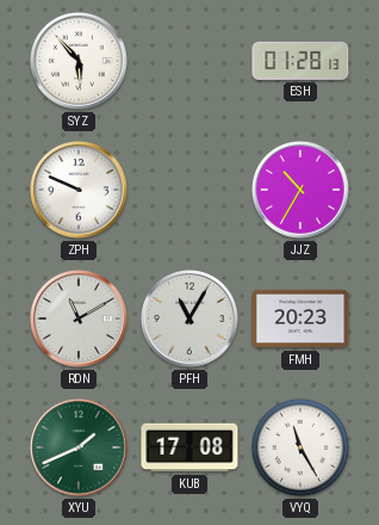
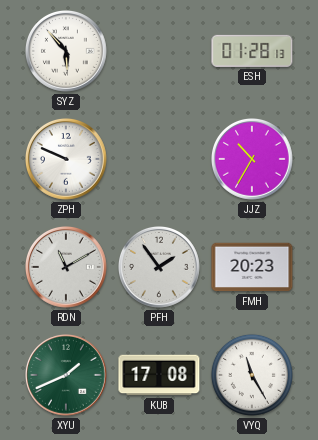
PFH: 11:05 -> 1:54
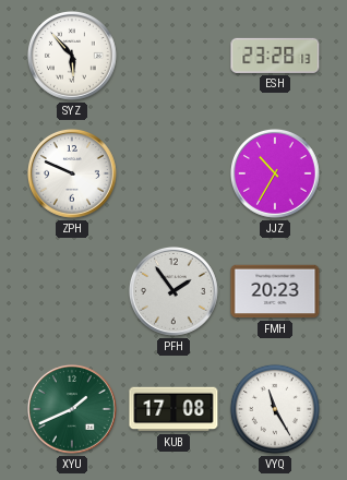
ESH: 01:28 -> 23:28
RDN: 11:10 -> none
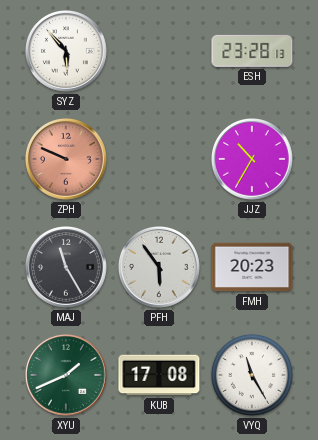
ZPH dial: white -> salmon
MAJ: none -> 11:25
PFH: 1:54 -> 5:54
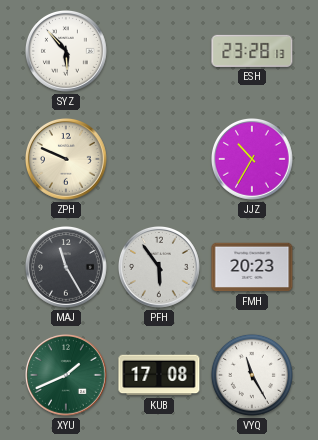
ZPH dial: salmon -> cream
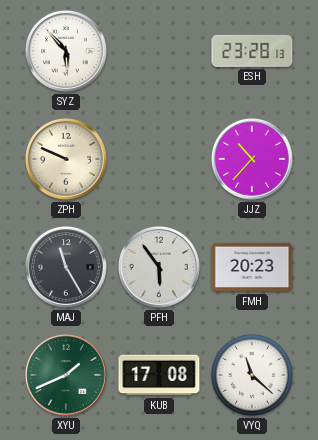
JJZ: 10:35 -> 10:37
VYQ: 11:25 -> 11:22
